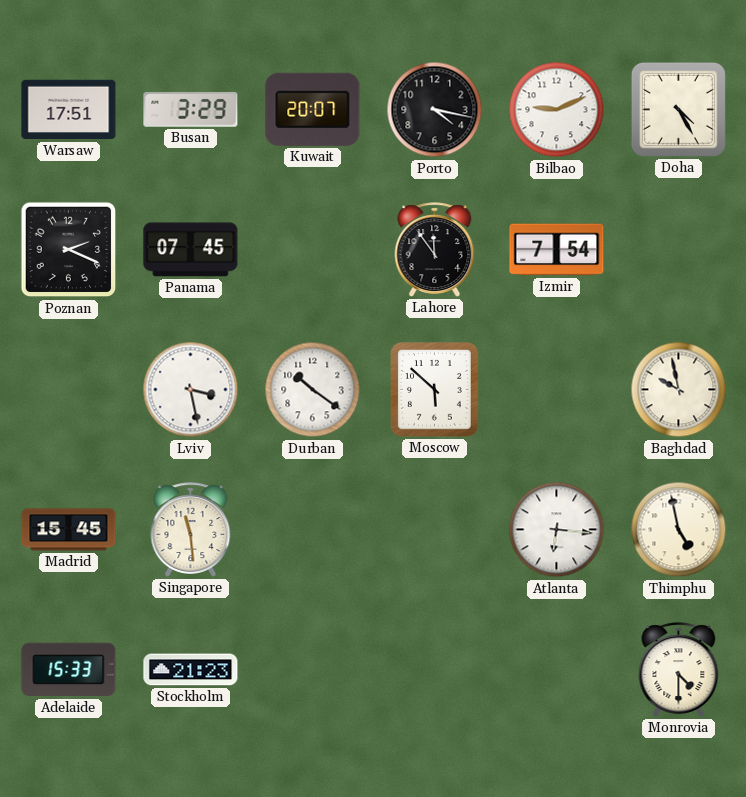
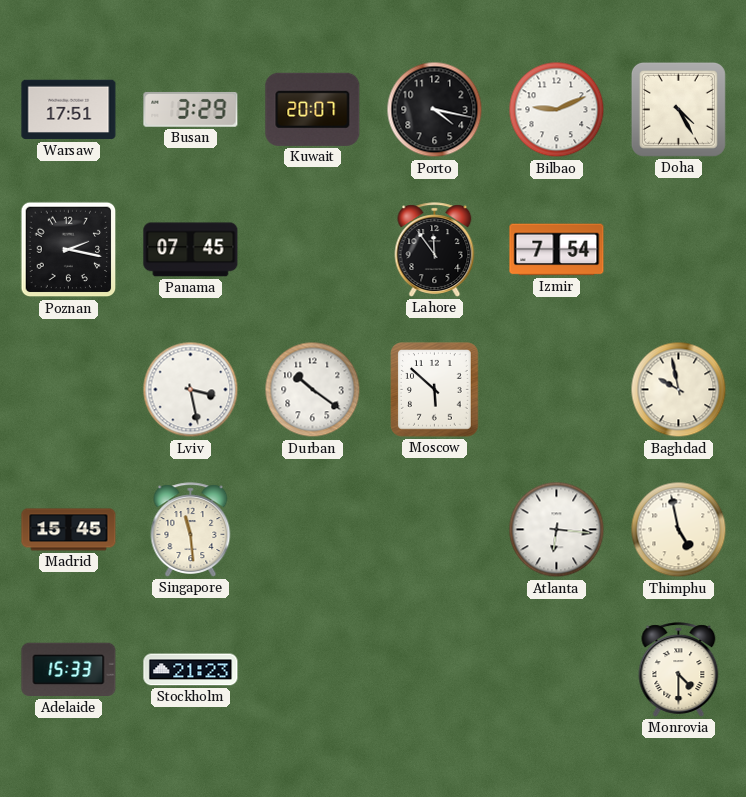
Poznan: 2:19 -> 2:17
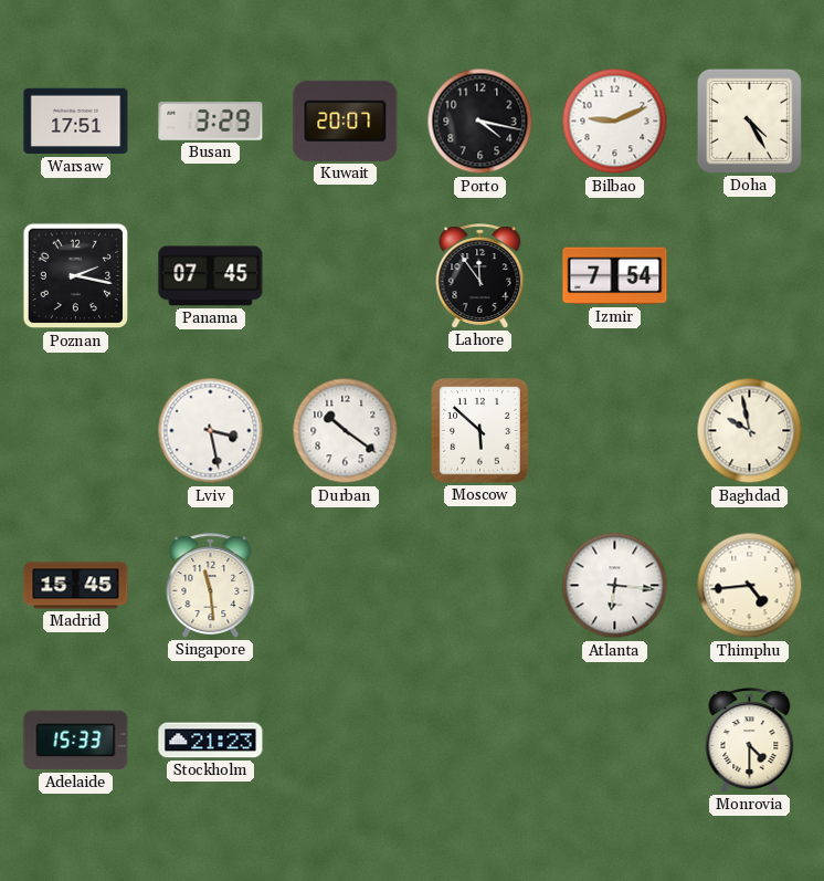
Thimphu: 4:58 -> 4:44
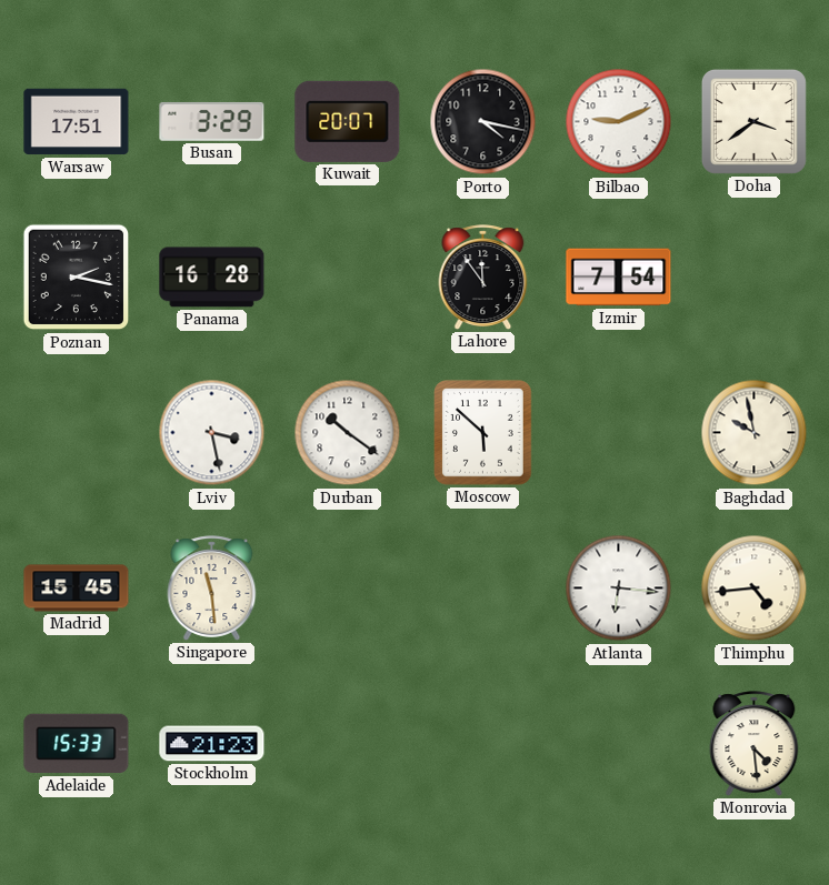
Doha: 4:25 -> 3:39
Panama: 07:45 -> 16:28
Monrovia: 4:30 -> 4:29
